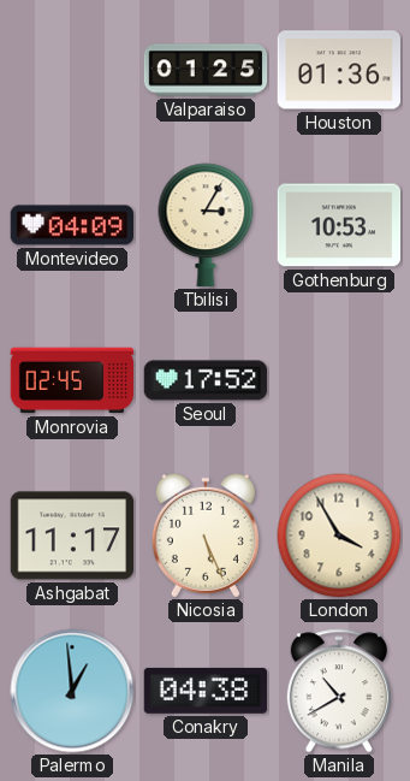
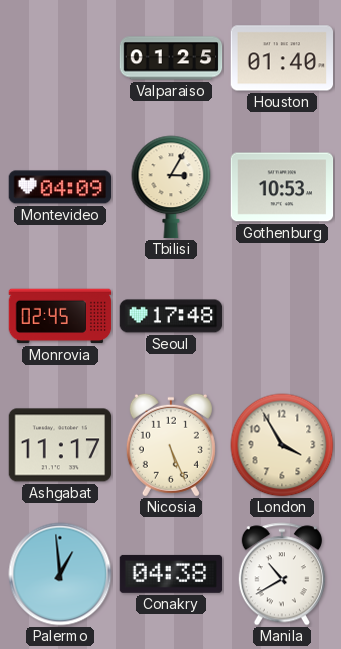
Houston: 01:36 -> 01:40
Seoul: 17:52 -> 17:48
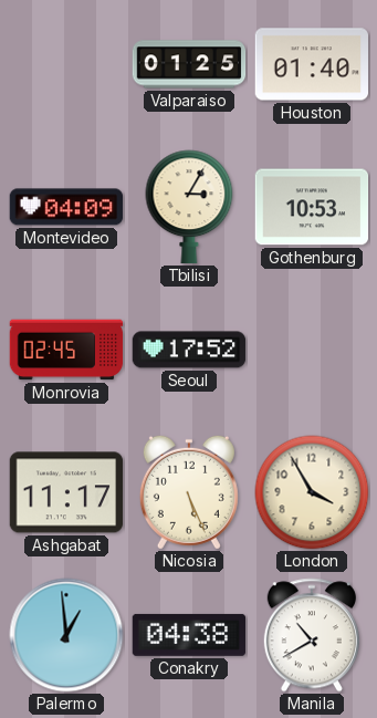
Seoul: 17:48 -> 17:52
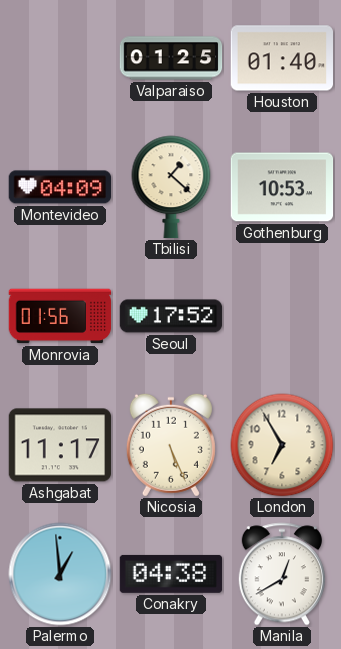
Tbilisi: 3:05 -> 1:22
Monrovia: 02:45 -> 01:56
London: 3:55 -> 6:55
Manila: 10:40 -> 12:40
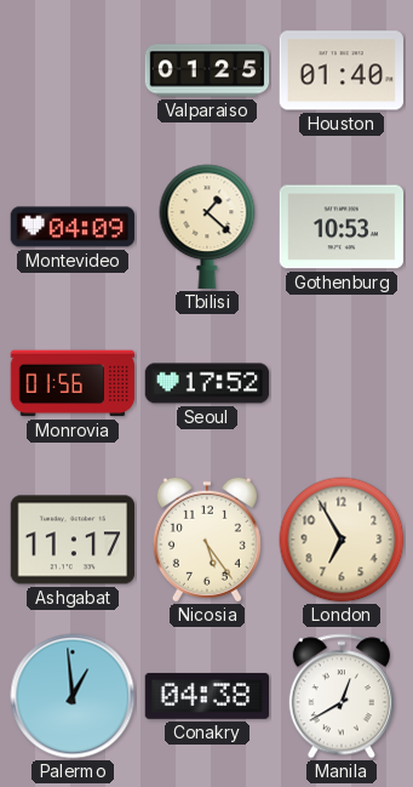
Nicosia: 5:26 -> 5:24
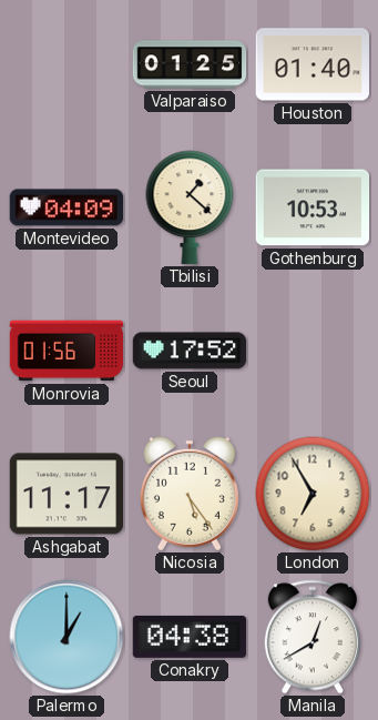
Palermo: 12:59 -> 1:00
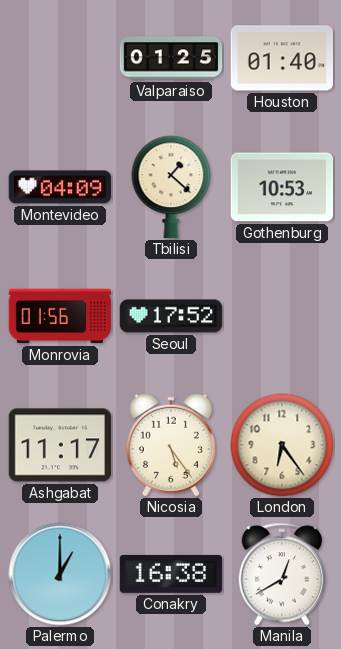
London: 6:55 -> 6:24
Conakry: 04:38 -> 16:38
